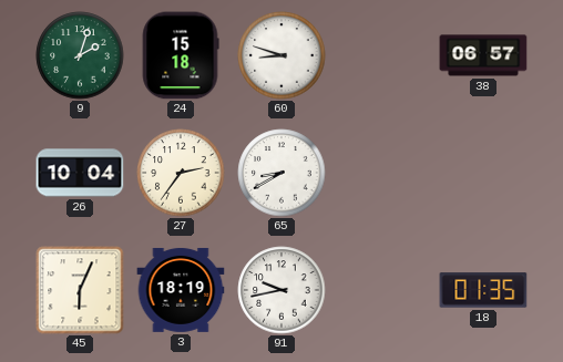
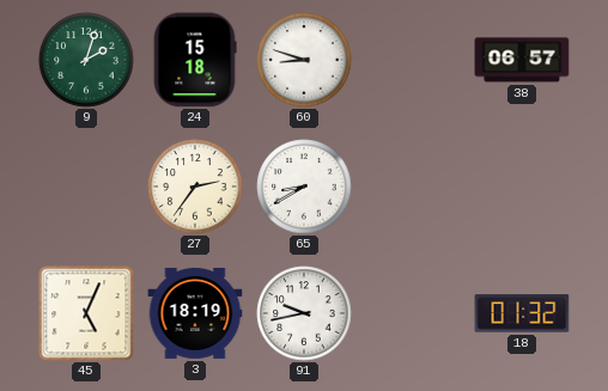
26: 10:04 -> none
45: 6:04 -> 5:04
18: 01:35 -> 01:32
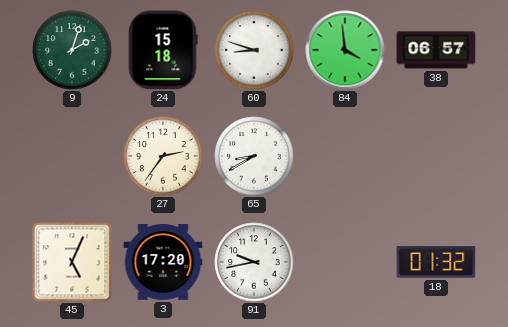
84: none -> 3:59
3: 18:19 -> 17:20
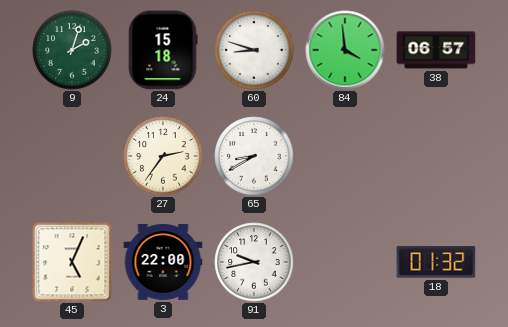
3: 17:20 -> 22:00
